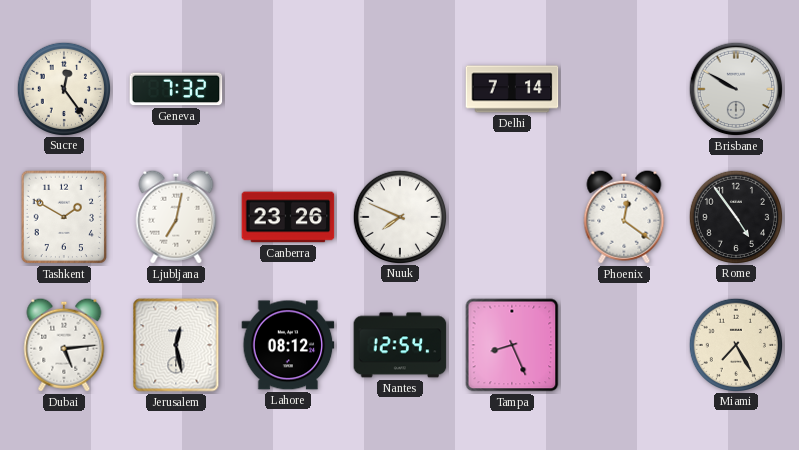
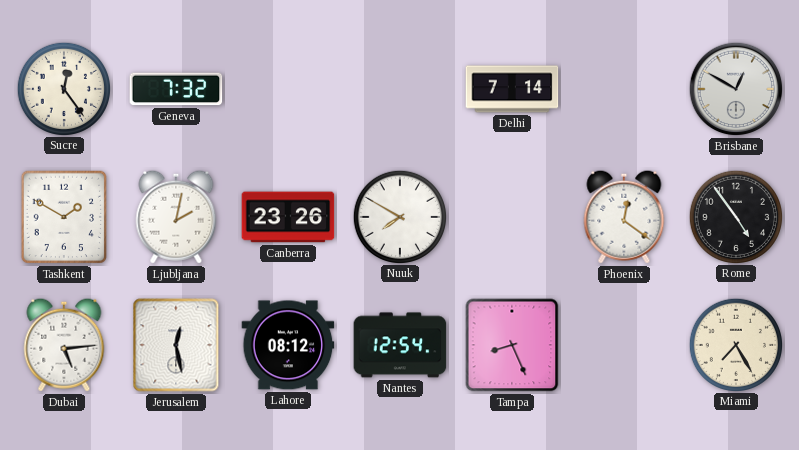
Brisbane: 9:50 -> 12:50
Ljubljana: 7:02 -> 2:02
Nuuk: 7:49 -> 7:50
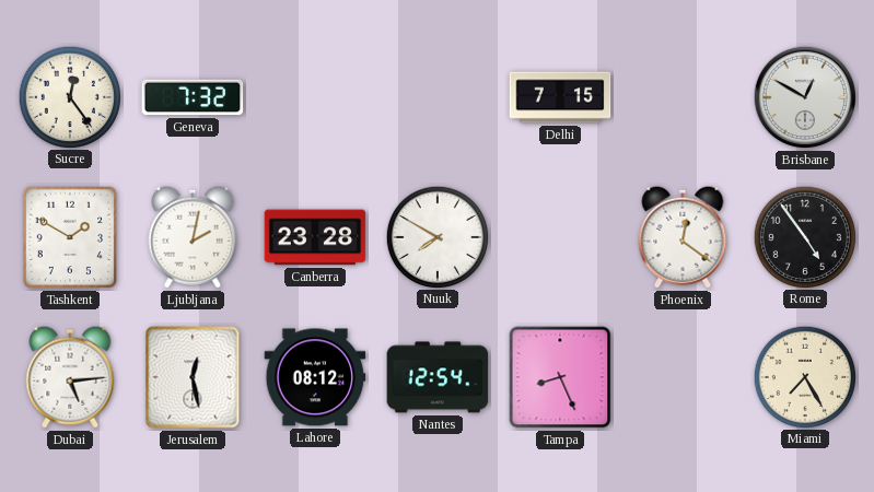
Delhi: 7:14 -> 7:15
Canberra: 23:26 -> 23:28
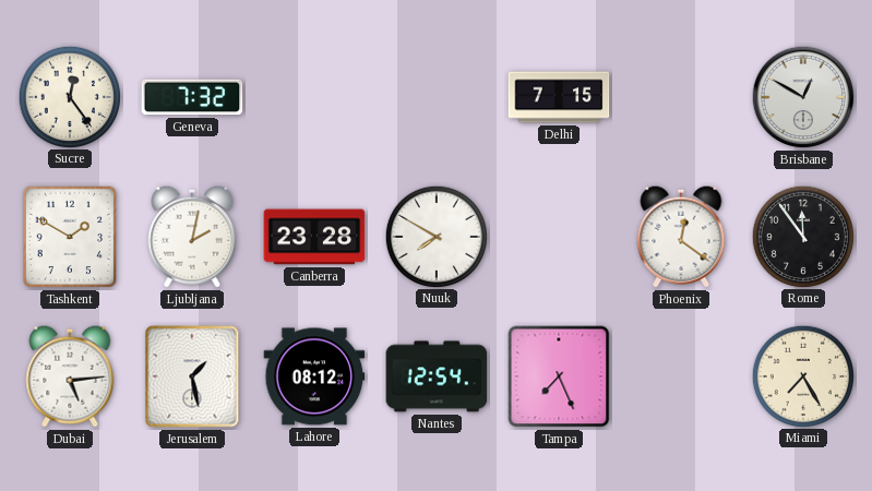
Rome: 4:54 -> 11:54
Jerusalem: 12:28 -> 1:28
Tampa: 8:26 -> 7:26
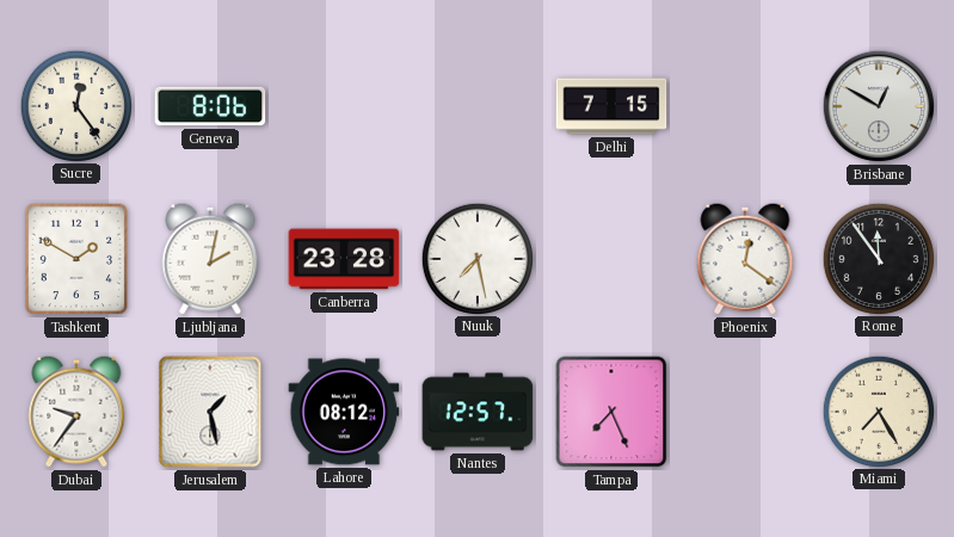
Geneva: 7:32 -> 8:06
Nuuk: 7:50 -> 7:28
Dubai: 5:14 -> 9:36
Nantes: 12:54 -> 12:57
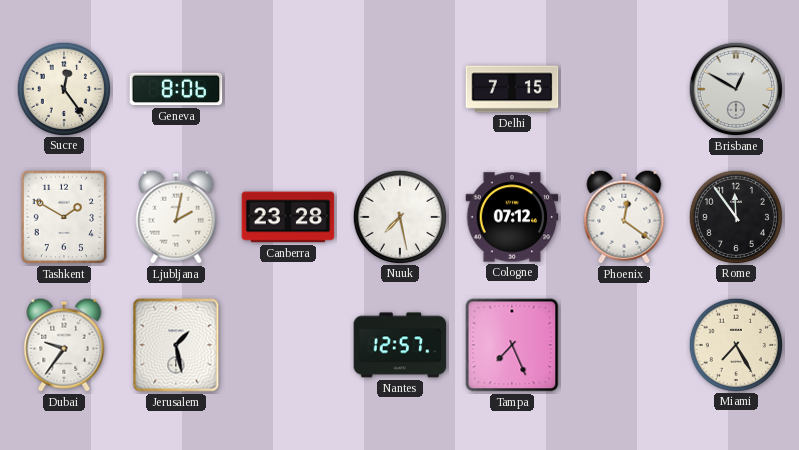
Cologne: none -> 07:12
Lahore: 08:12 -> none
